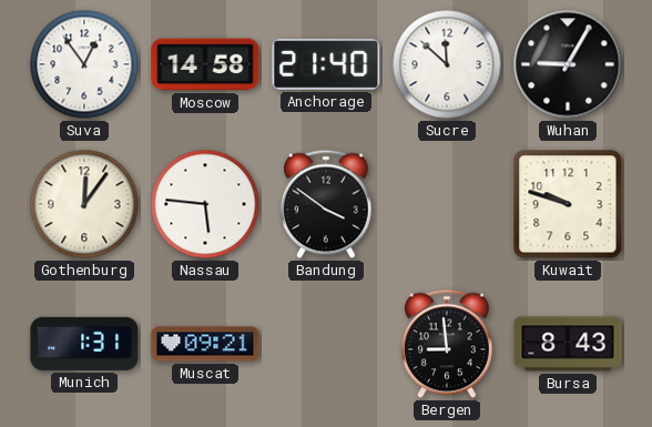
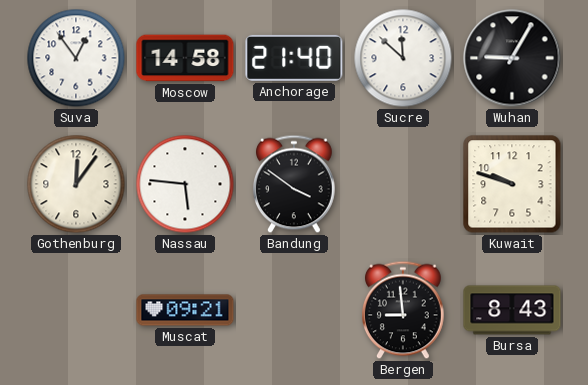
Munich: 1:31 -> none
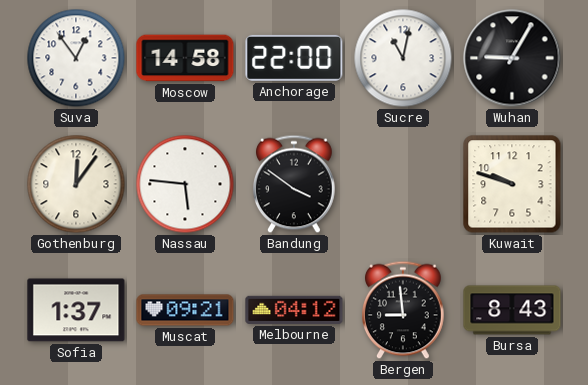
Anchorage: 21:40 -> 22:00
Sucre: 11:52 -> 11:02
Sofia: none -> 1:37
Melbourne: none -> 04:12
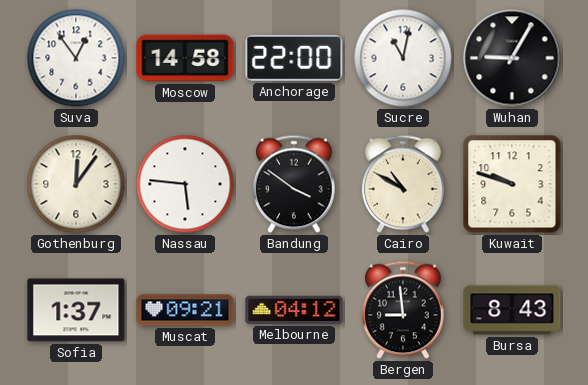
Cairo: none -> 10:50
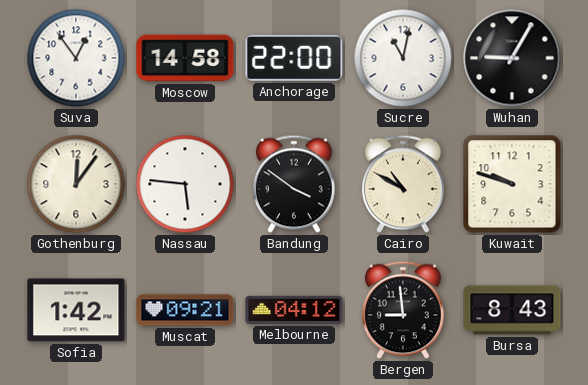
Sofia: 1:37 -> 1:42
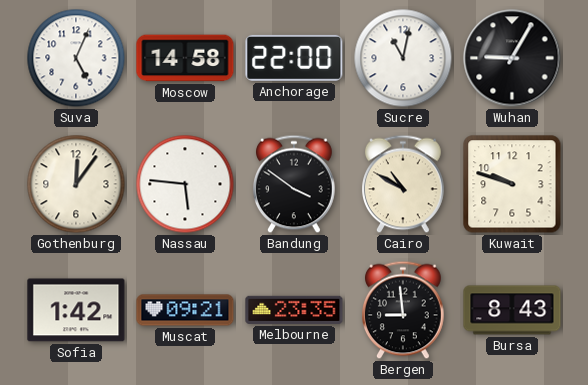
Suva: 12:54 -> 5:04
Melbourne: 04:12 -> 23:35
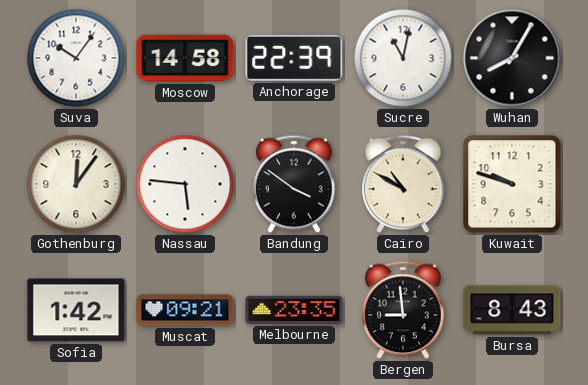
Suva: 5:04 -> 10:06
Anchorage: 22:00 -> 22:39
Wuhan: 9:05 -> 8:05
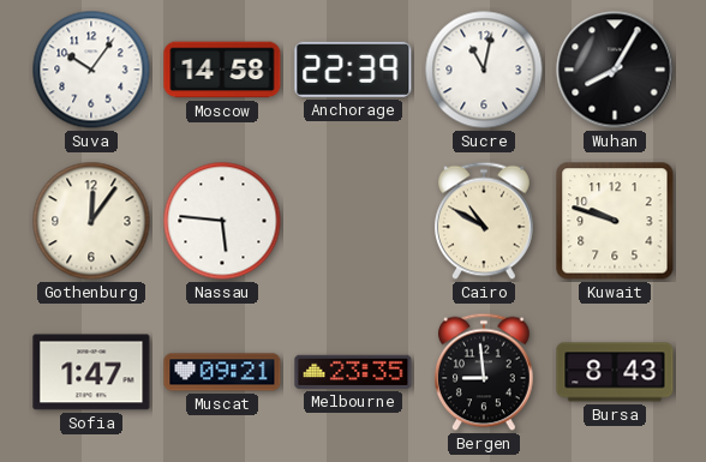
Bandung: 3:51 -> none
Sofia: 1:42 -> 1:47
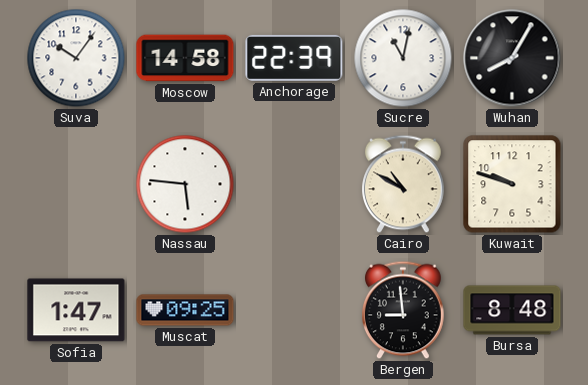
Gothenburg: 12:06 -> none
Muscat: 09:21 -> 09:25
Melbourne: 23:35 -> none
Bursa: 8:43 -> 8:48
